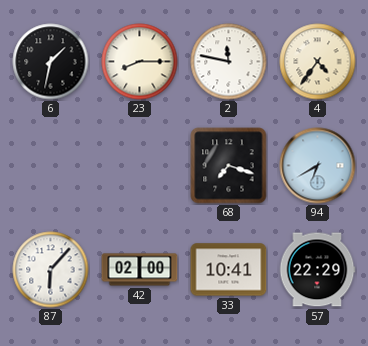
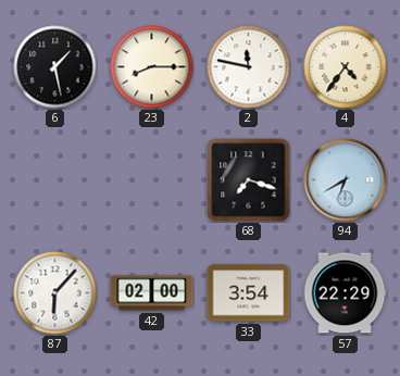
6: 1:32 -> 1:28
33: 10:41 -> 3:54
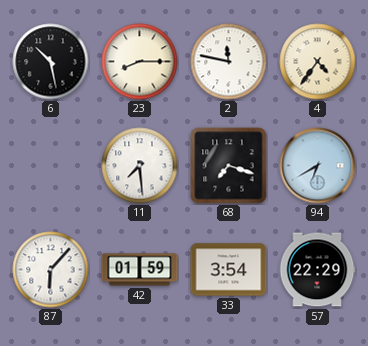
6: 1:28 -> 10:28
11: none -> 7:29
42: 02:00 -> 01:59
